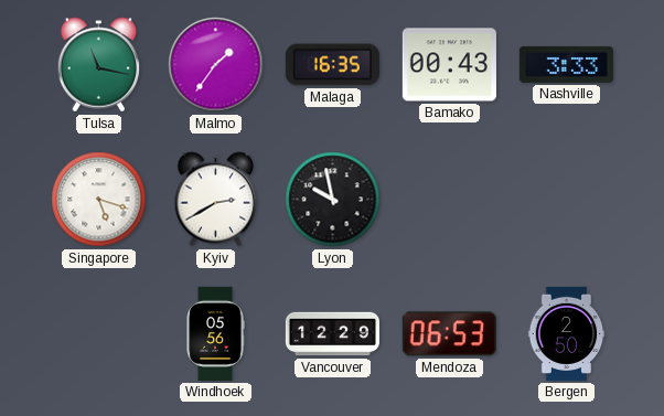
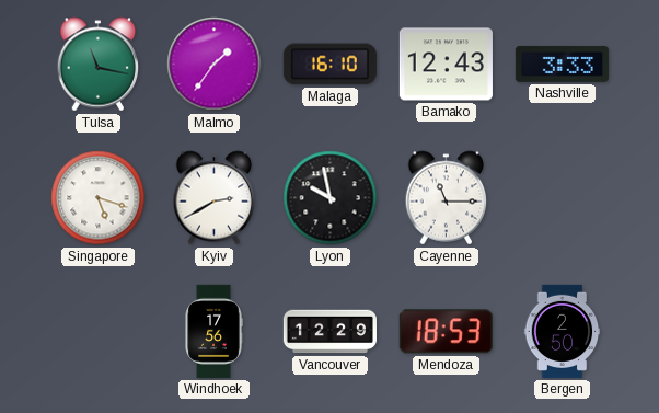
Malaga: 16:35 -> 16:10
Bamako: 00:43 -> 12:43
Cayenne: none -> 11:15
Windhoek: 05:56 -> 17:56
Mendoza: 06:53 -> 18:53
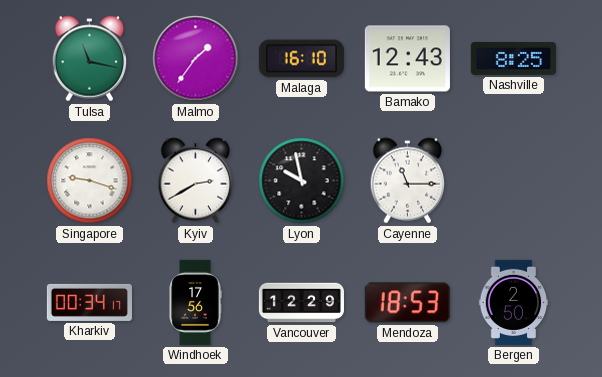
Nashville: 3:33 -> 8:25
Singapore: 5:18 -> 9:18
Kharkiv: none -> 00:34
